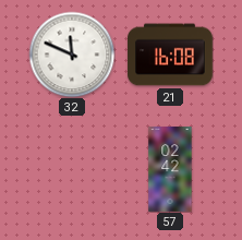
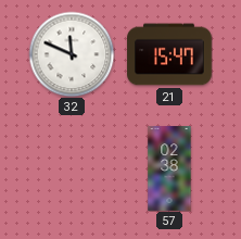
21: 16:08 -> 15:47
57: 02:42 -> 02:38
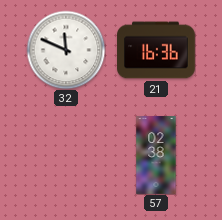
21: 15:47 -> 16:36
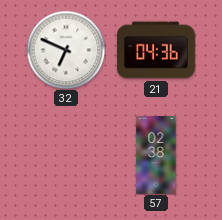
32: 11:49 -> 6:49
21: 16:36 -> 04:36
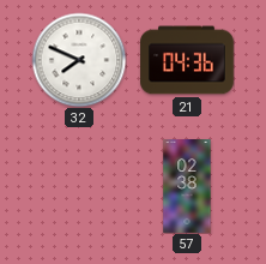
32: 6:49 -> 7:49
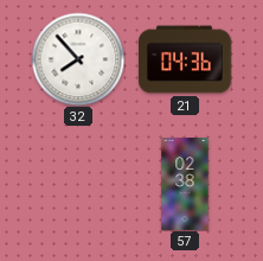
32: 7:49 -> 7:53
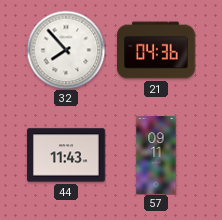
44: none -> 11:43
57: 02:38 -> 09:11
